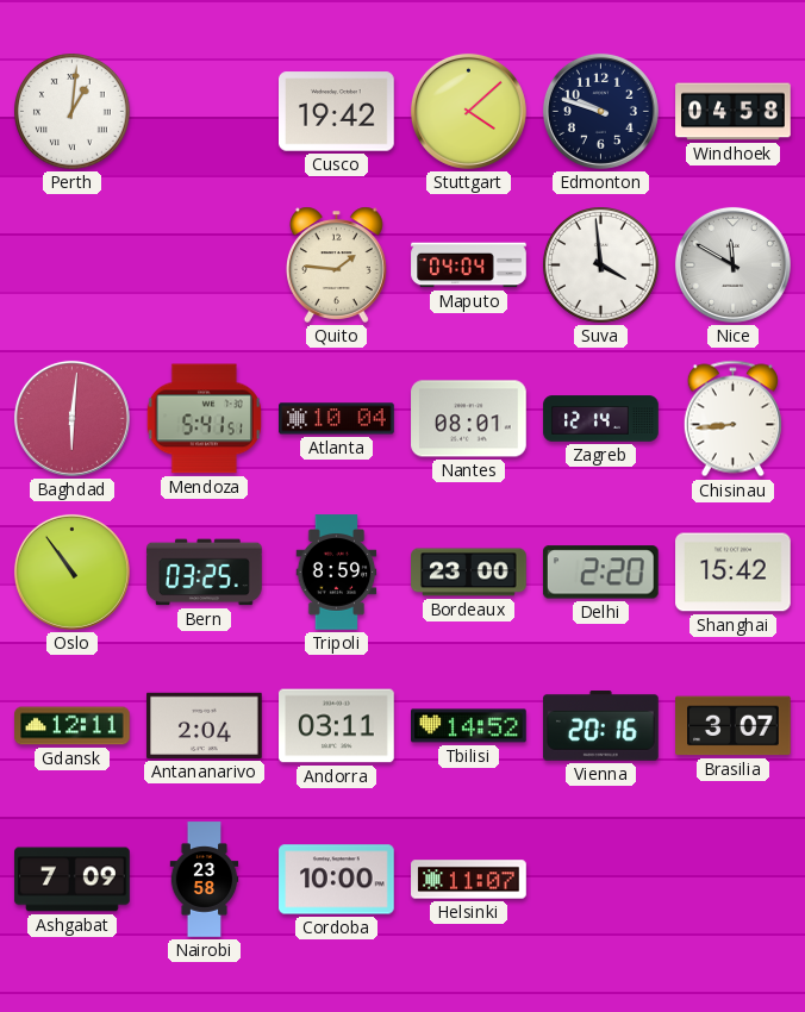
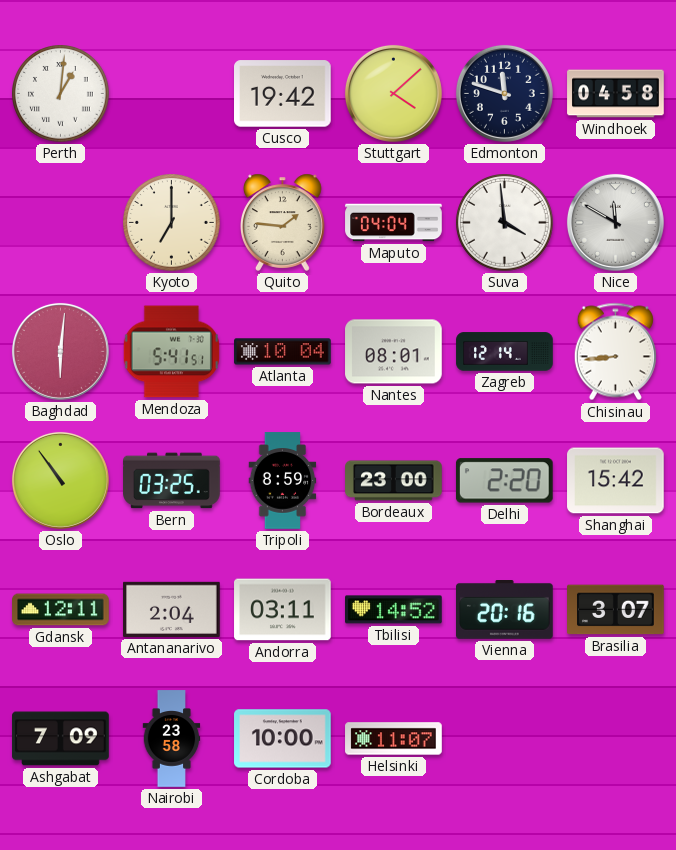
Edmonton: 9:48 -> 11:48
Kyoto: none -> 7:00
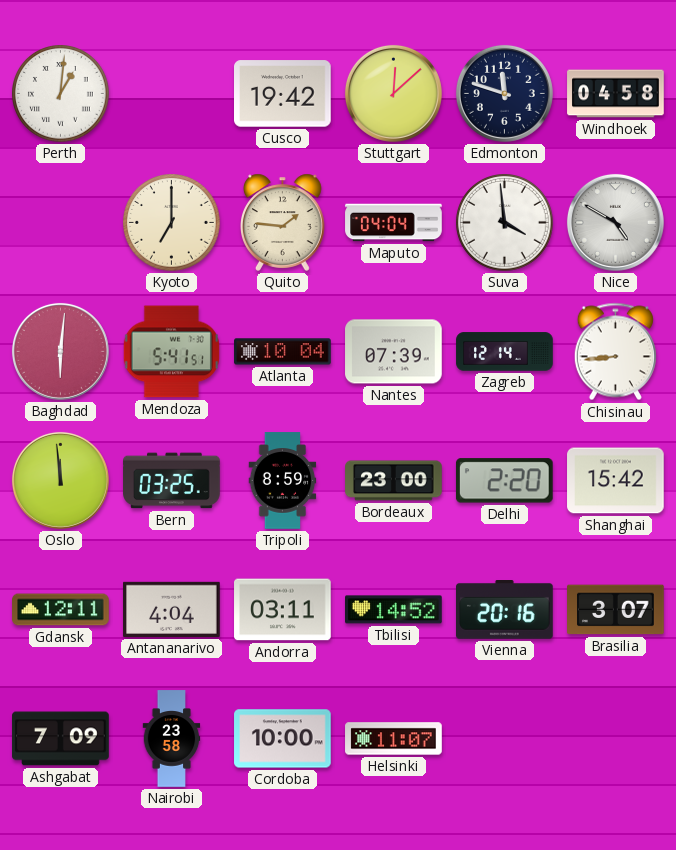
Stuttgart: 4:08 -> 12:08
Nice: 11:50 -> 4:50
Nantes: 08:01 -> 07:39
Oslo: 10:54 -> 11:59
Antananarivo: 2:04 -> 4:04
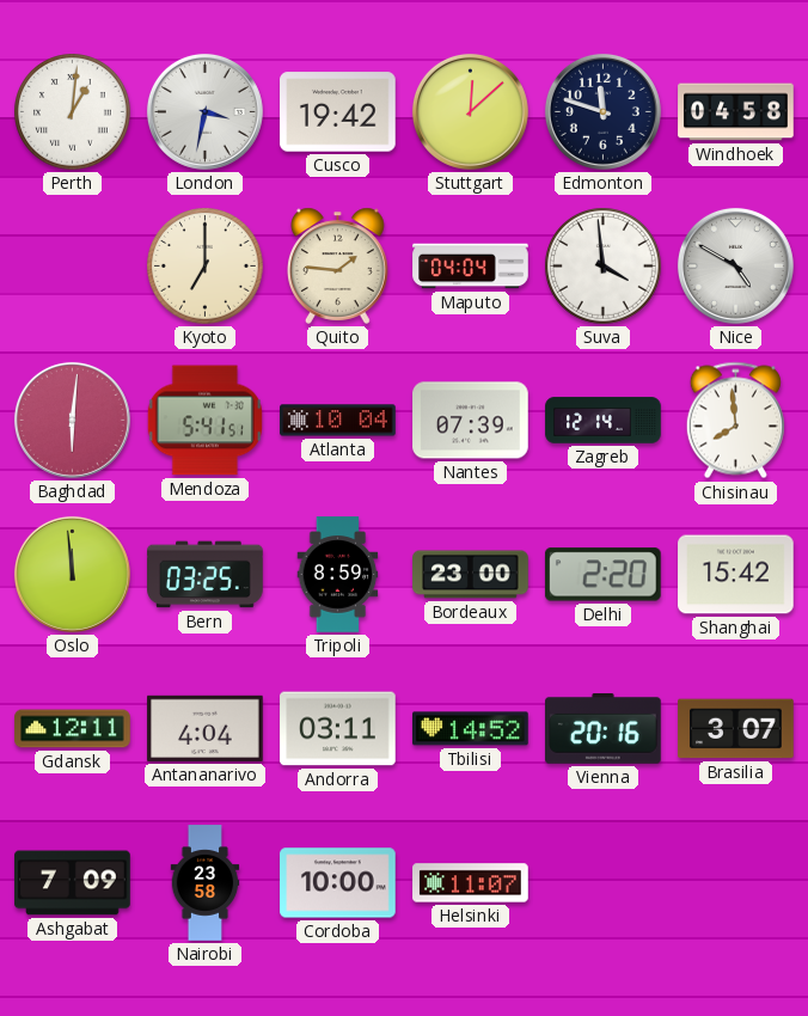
London: none -> 3:32
Chisinau: 8:44 -> 7:59
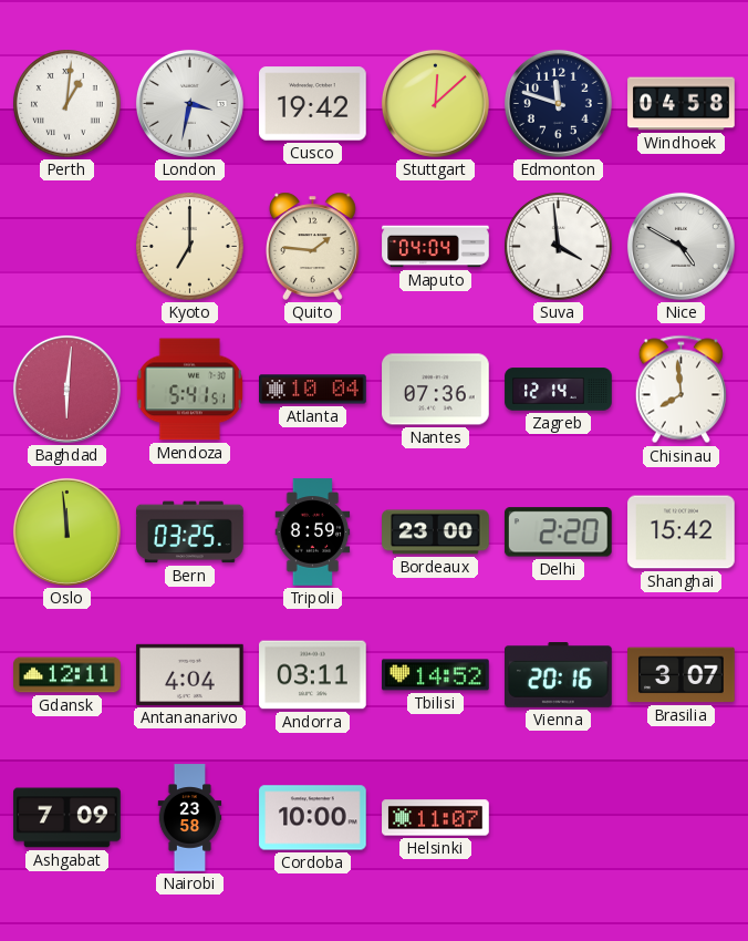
Nantes: 07:39 -> 07:36
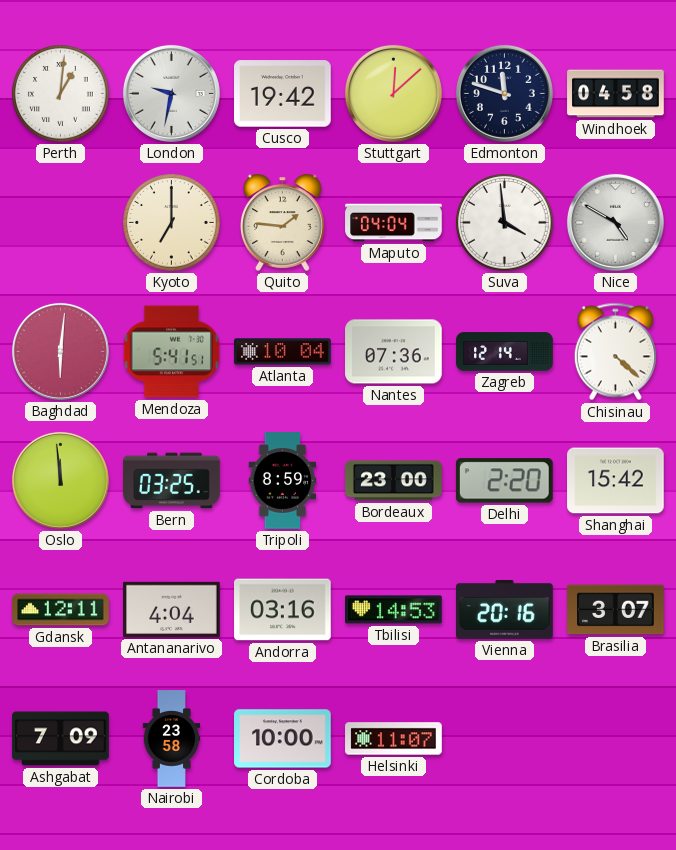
London: 3:32 -> 9:32
Chisinau: 7:59 -> 4:22
Andorra: 03:11 -> 03:16
Tbilisi: 14:52 -> 14:53
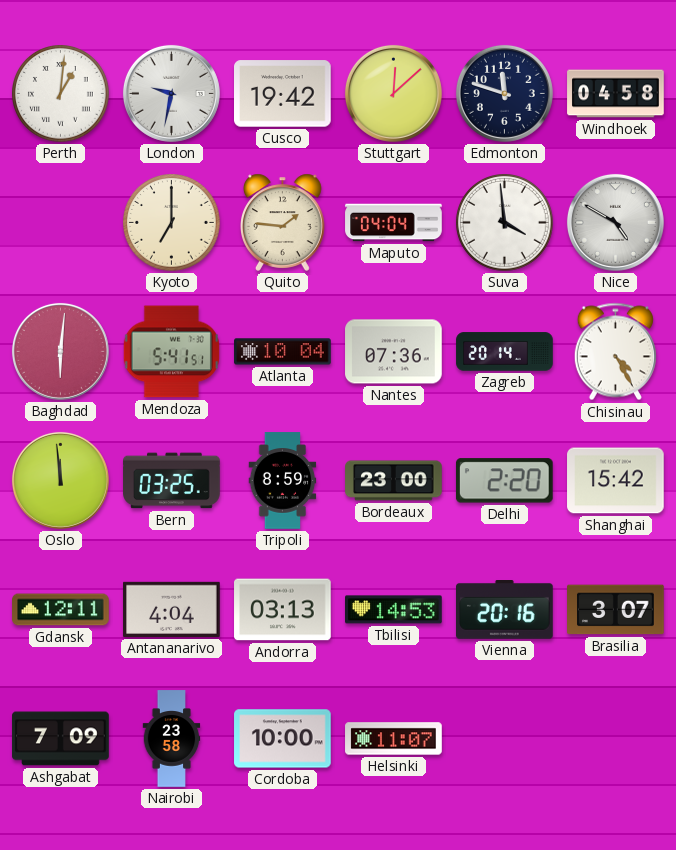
Zagreb: 12:14 -> 20:14
Chisinau: 4:22 -> 4:25
Andorra: 03:16 -> 03:13
